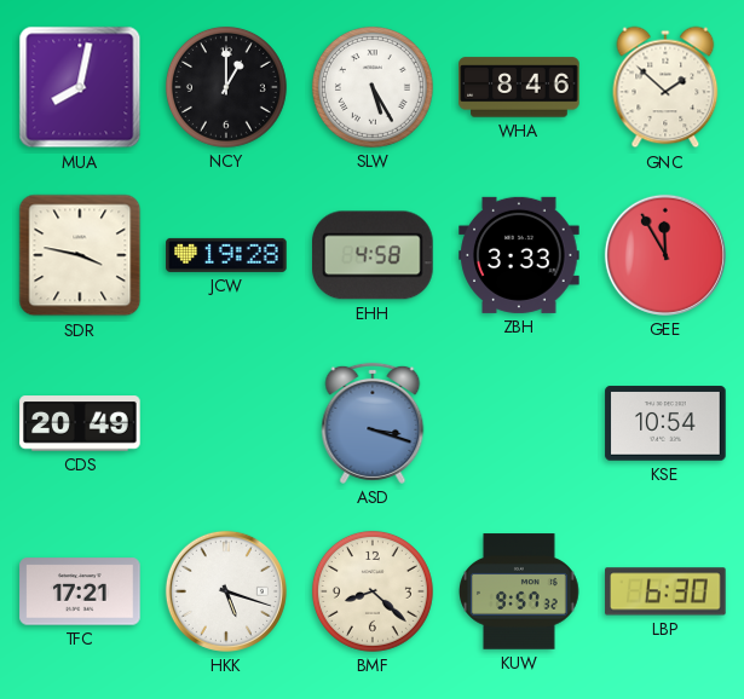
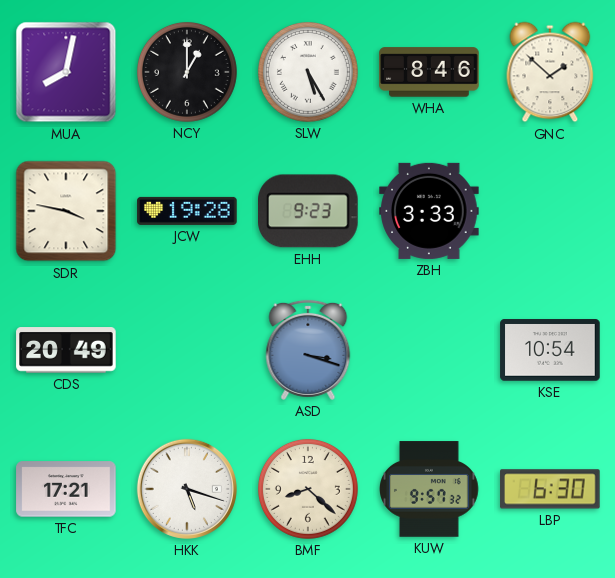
EHH: 4:58 -> 9:23
GEE: 11:55 -> none
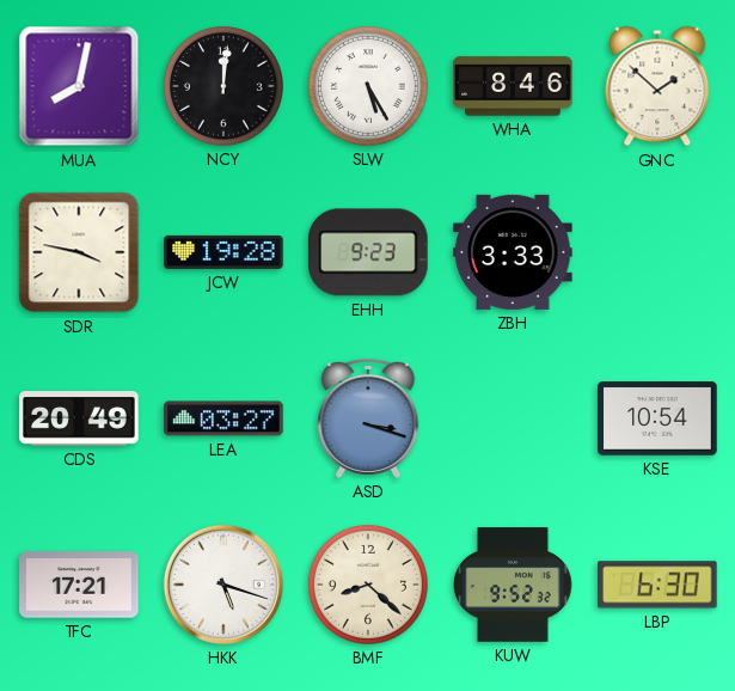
NCY: 1:00 -> 12:01
LEA: none -> 03:27
KUW: 9:57 -> 9:52
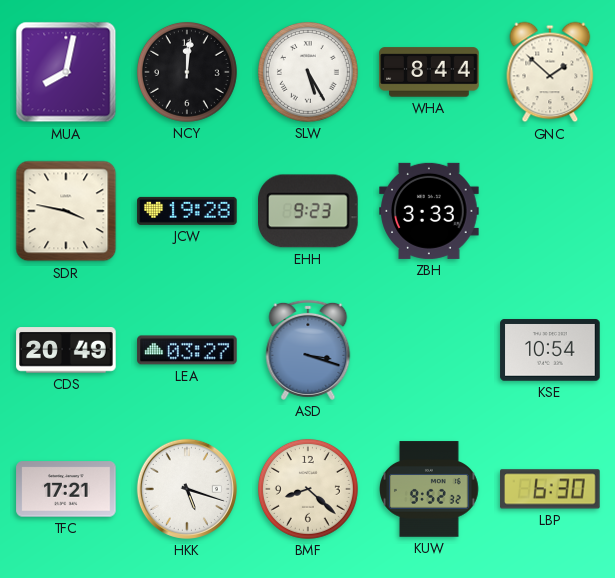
WHA: 8:46 -> 8:44
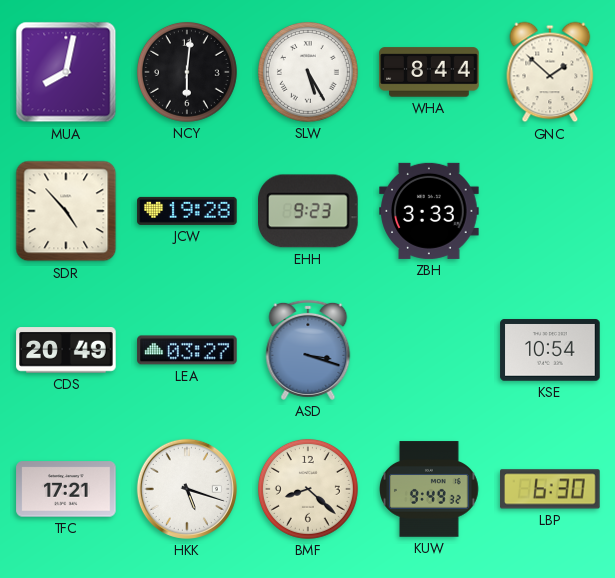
NCY: 12:01 -> 6:01
SDR: 3:47 -> 4:53
KUW: 9:52 -> 9:49
